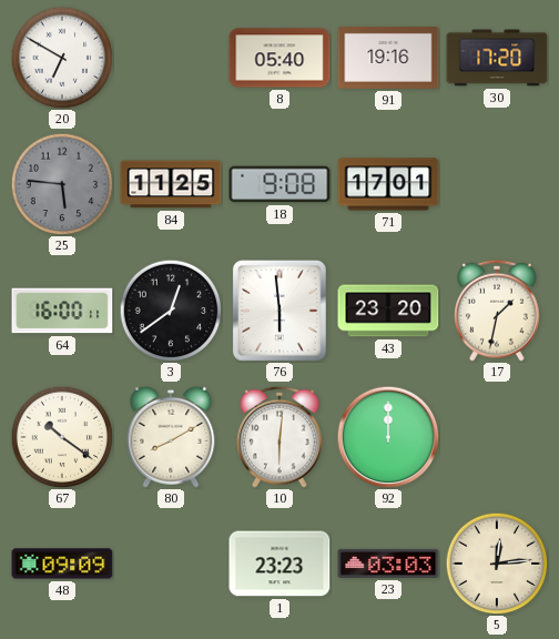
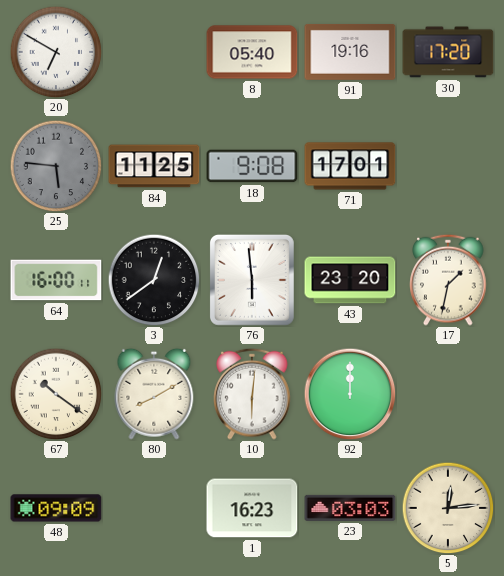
1: 23:23 -> 16:23
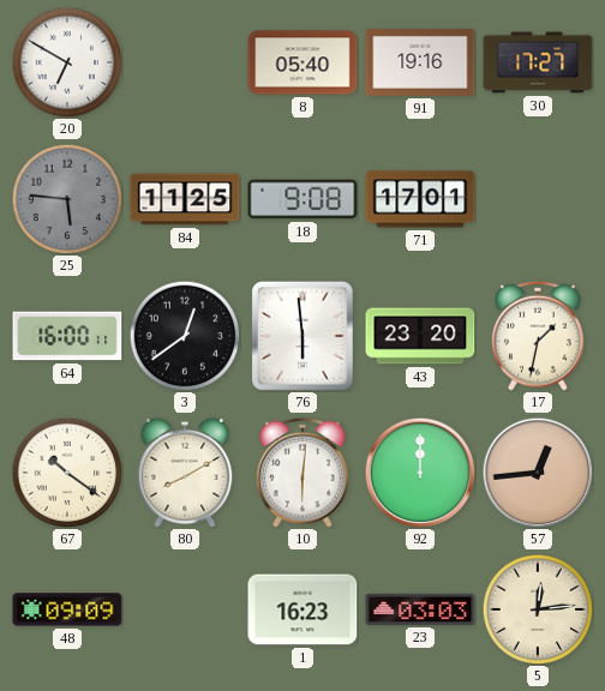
30: 17:20 -> 17:27
57: none -> 12:44
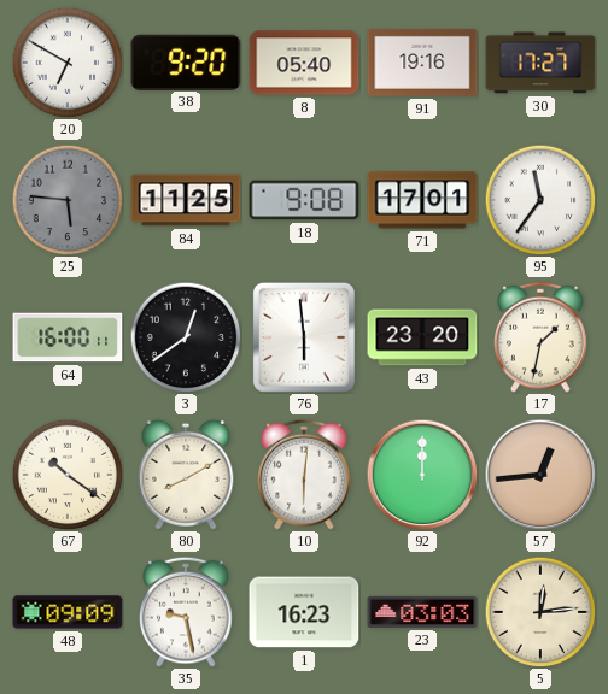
38: none -> 9:20
95: none -> 11:36
35: none -> 9:28
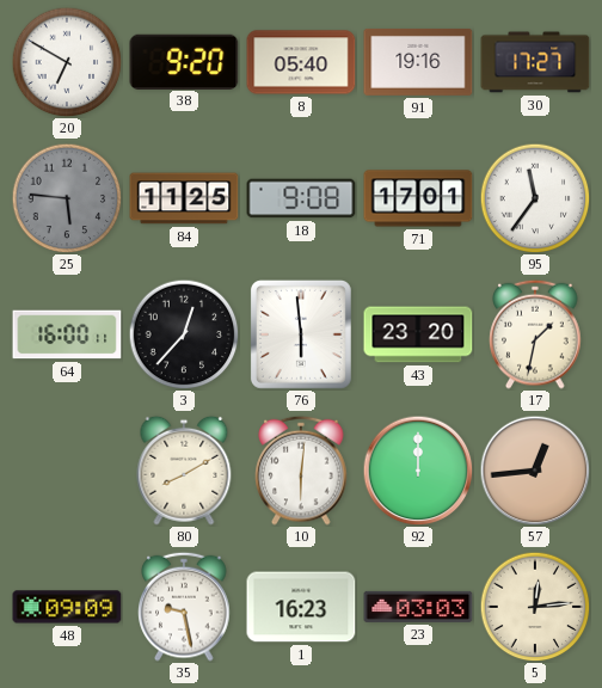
3: 12:39 -> 12:37
67: 10:21 -> none
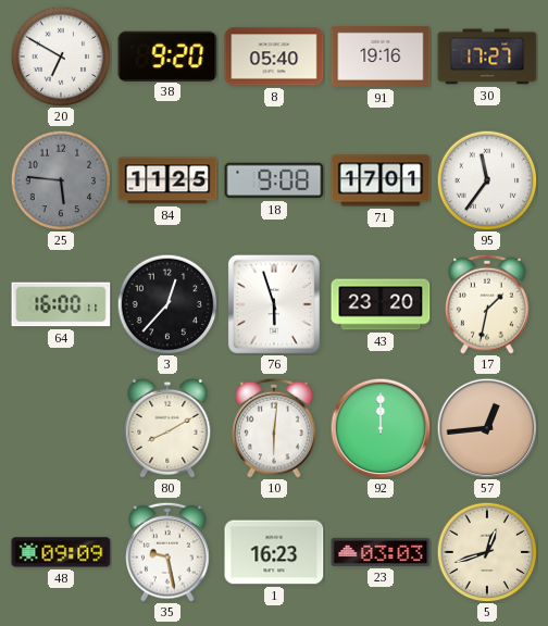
76: 5:59 -> 5:57
5: 12:14 -> 12:42
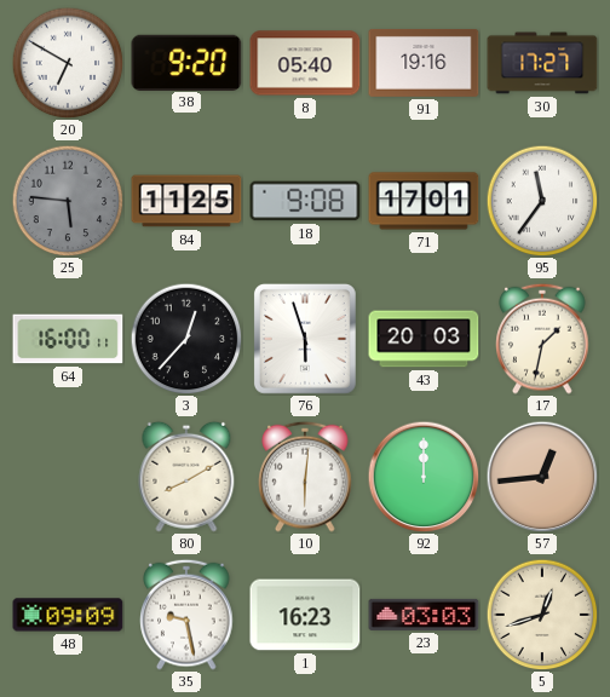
43: 23:20 -> 20:03
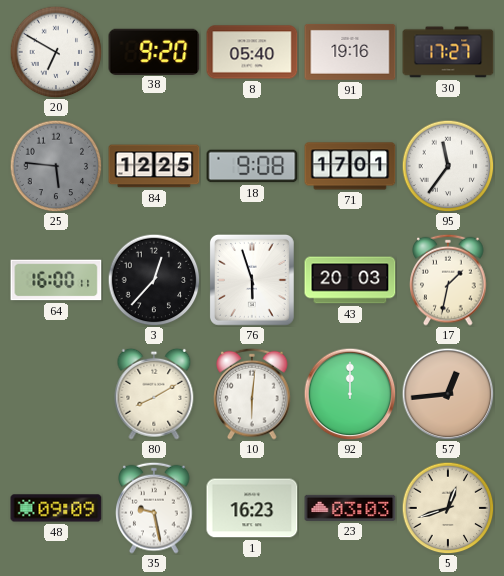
84: 11:25 -> 12:25
